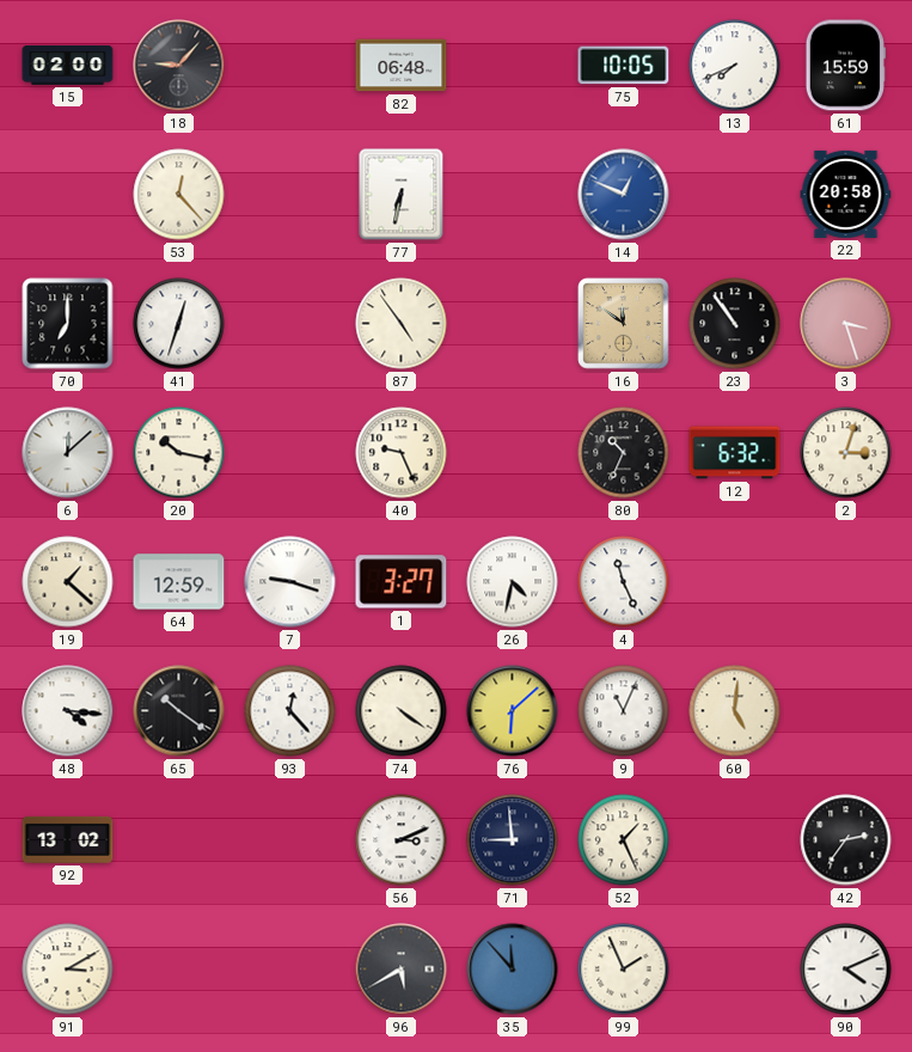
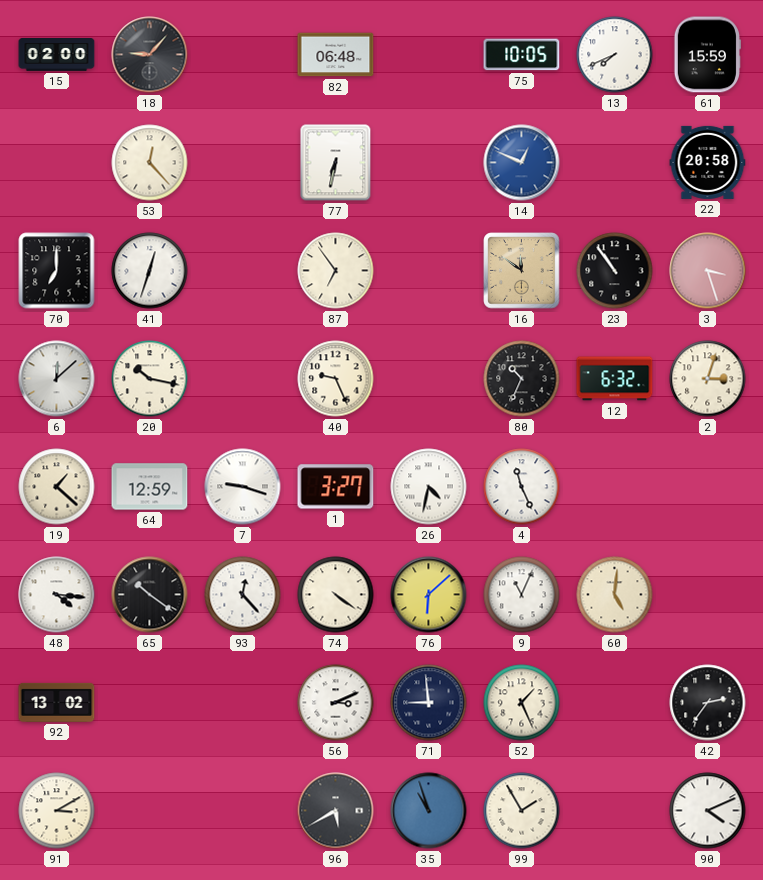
87: 4:54 -> 6:54
35: 11:53 -> 10:57
99: 1:56 -> 1:55
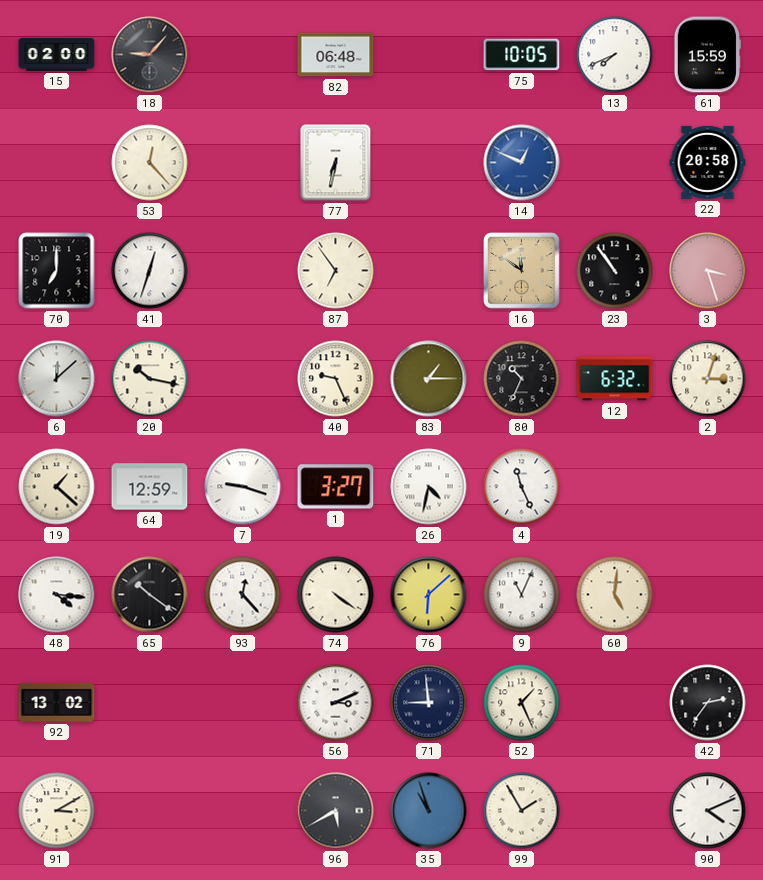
83: none -> 1:15
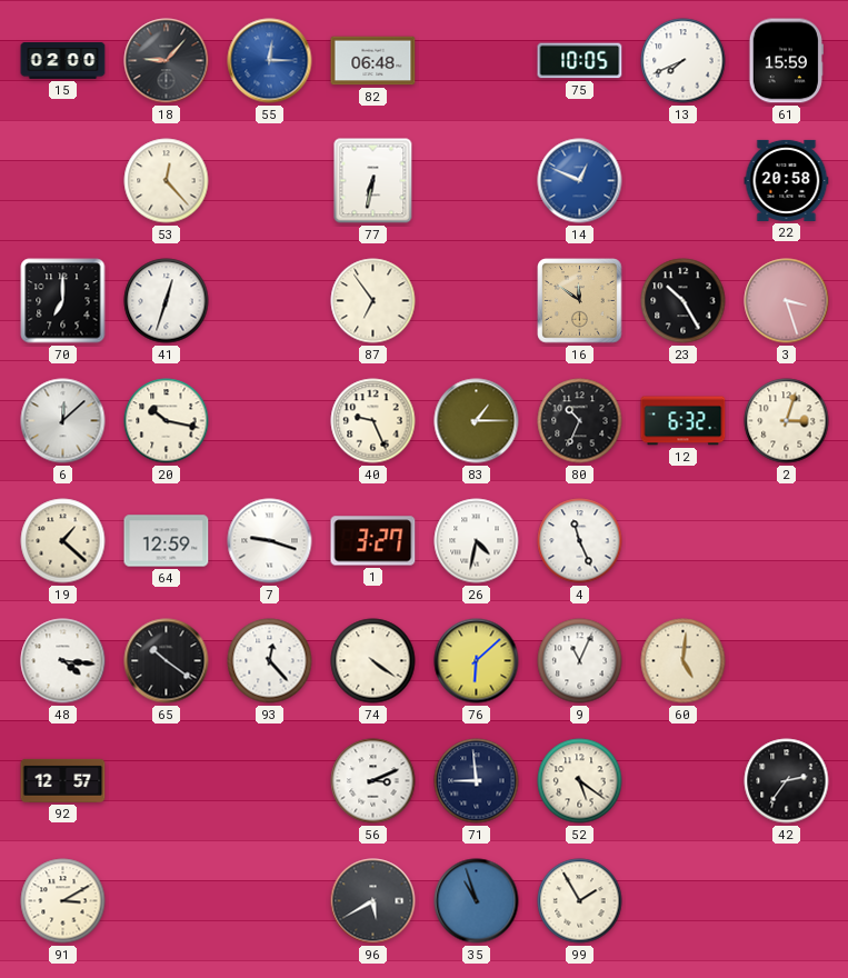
55: none -> 12:15
23: 10:54 -> 10:25
92: 13:02 -> 12:57
52: 1:26 -> 5:21
90: 4:11 -> none
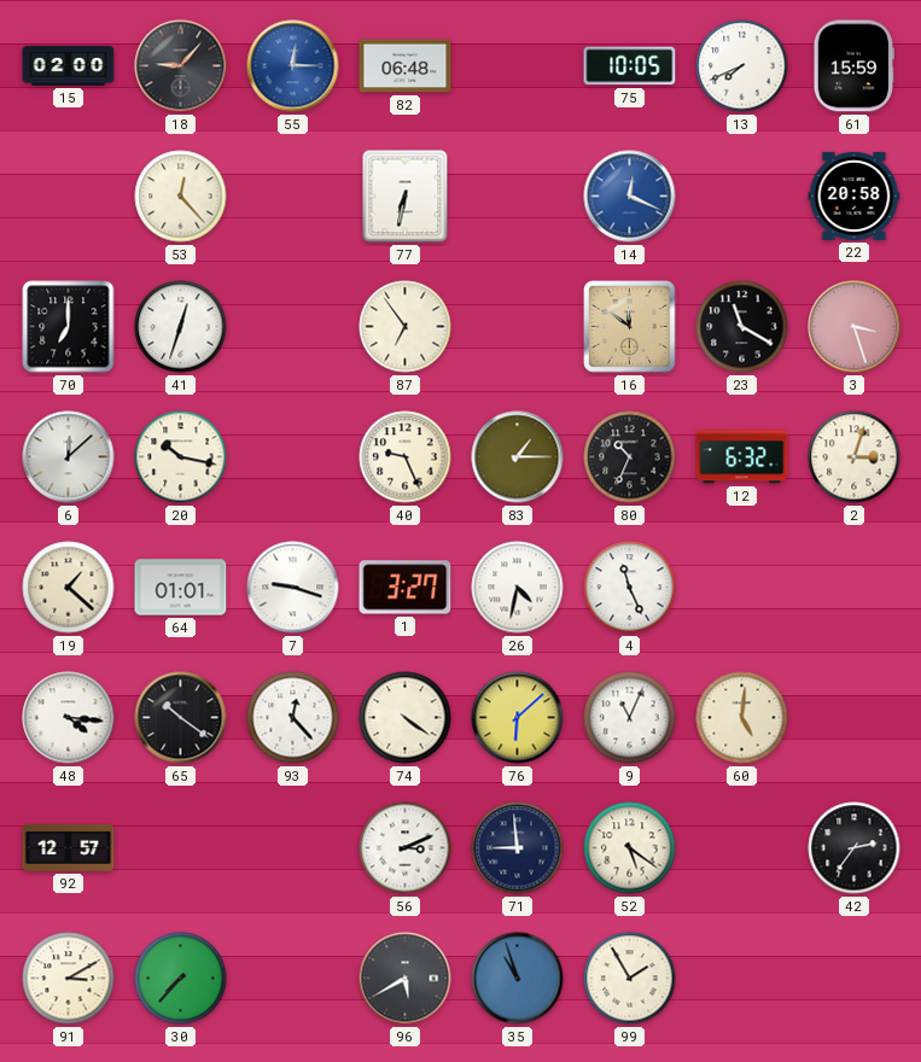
14: 12:49 -> 12:19
23: 10:25 -> 11:20
64: 12:59 -> 01:01
30: none -> 7:37
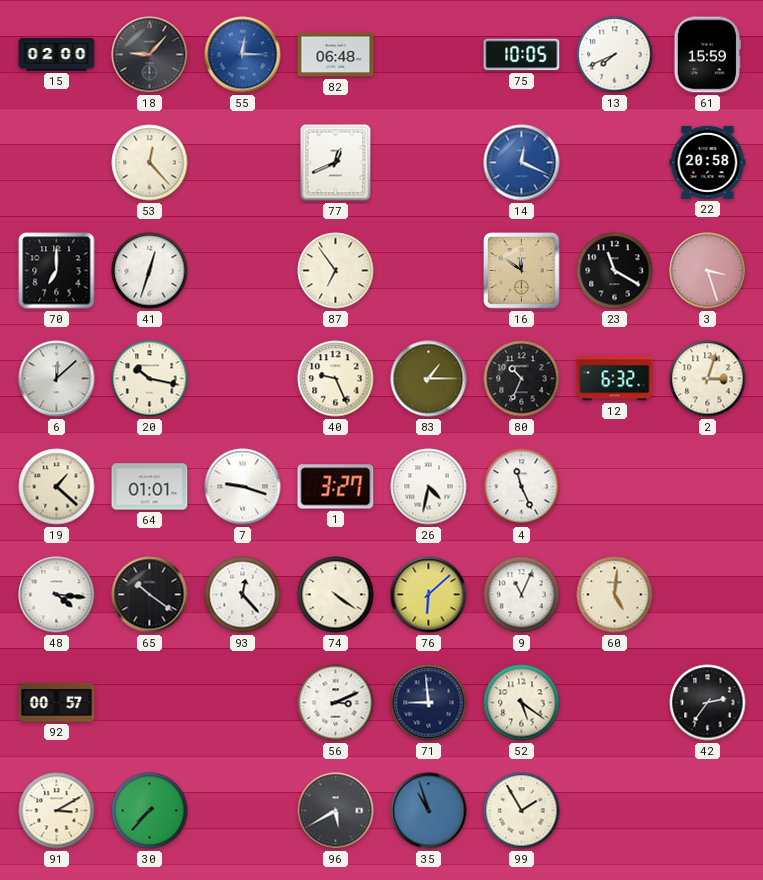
77: 6:32 -> 12:41
92: 12:57 -> 00:57
